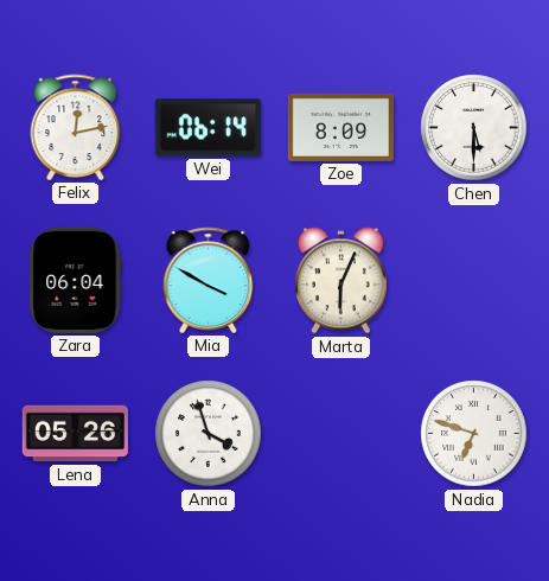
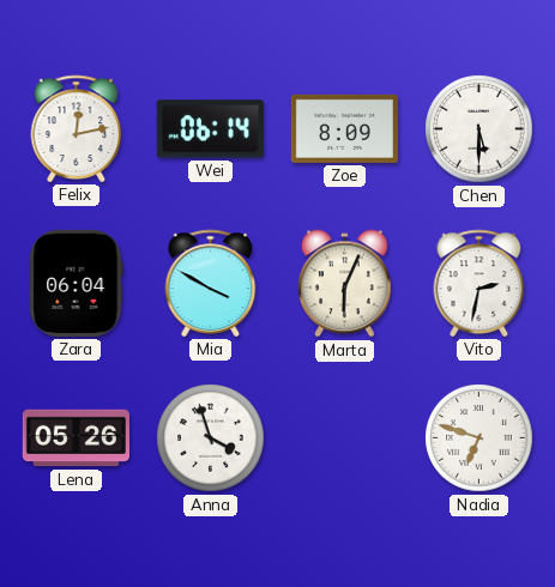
Vito: none -> 2:32
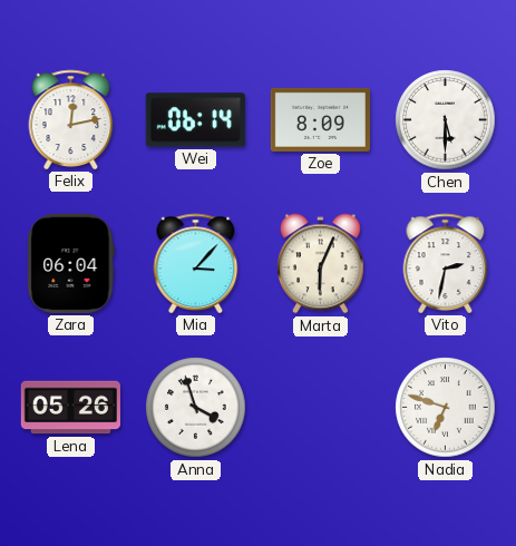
Mia: 3:50 -> 3:07
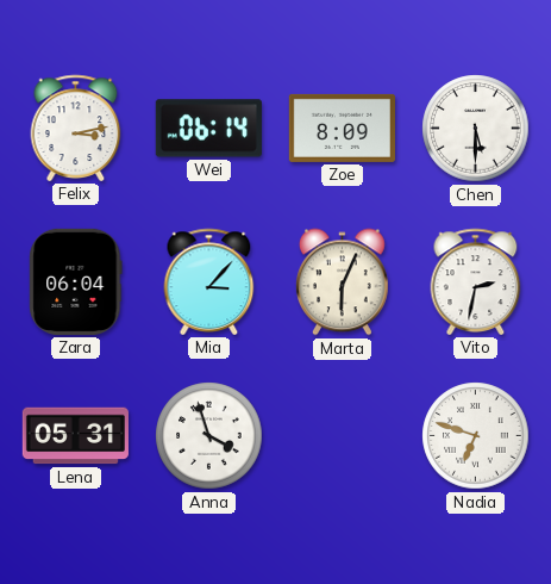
Felix: 12:13 -> 3:13
Lena: 05:26 -> 05:31
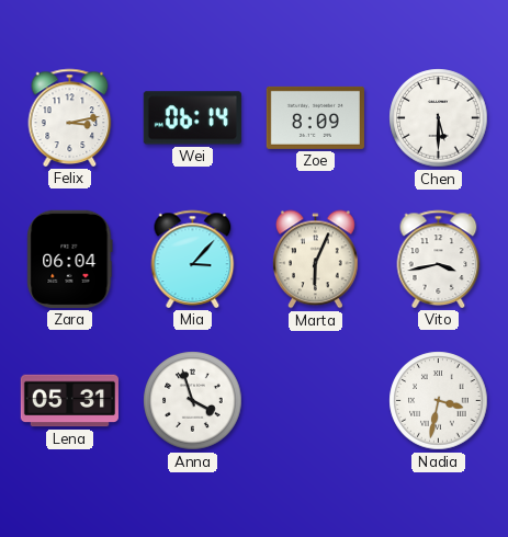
Vito: 2:32 -> 3:43
Nadia: 6:48 -> 3:32
